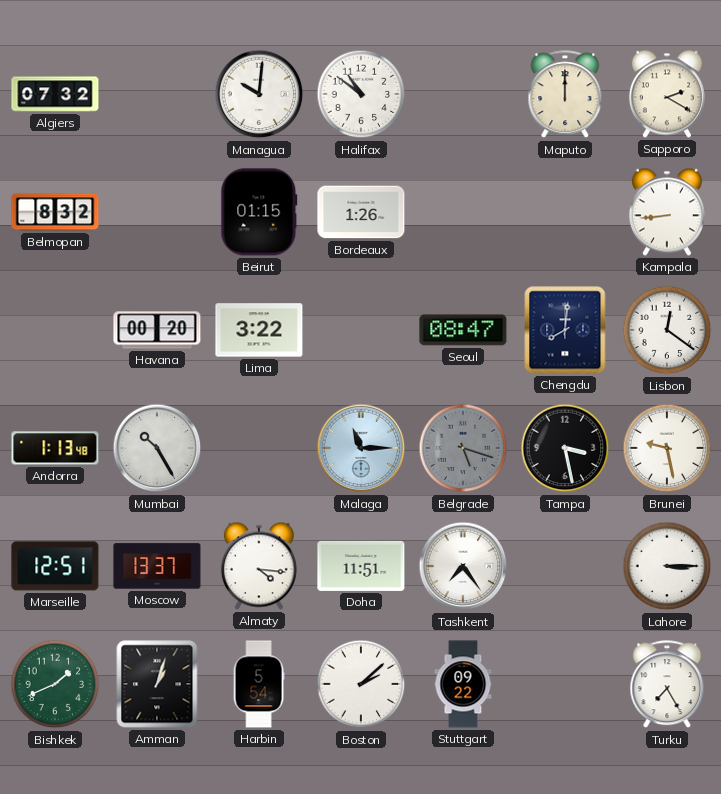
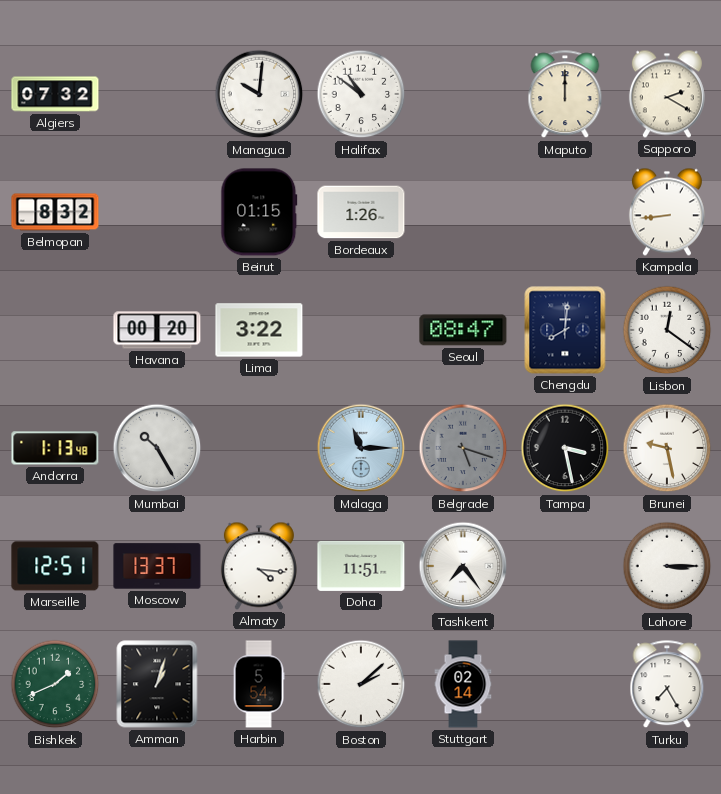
Stuttgart: 09:22 -> 02:14
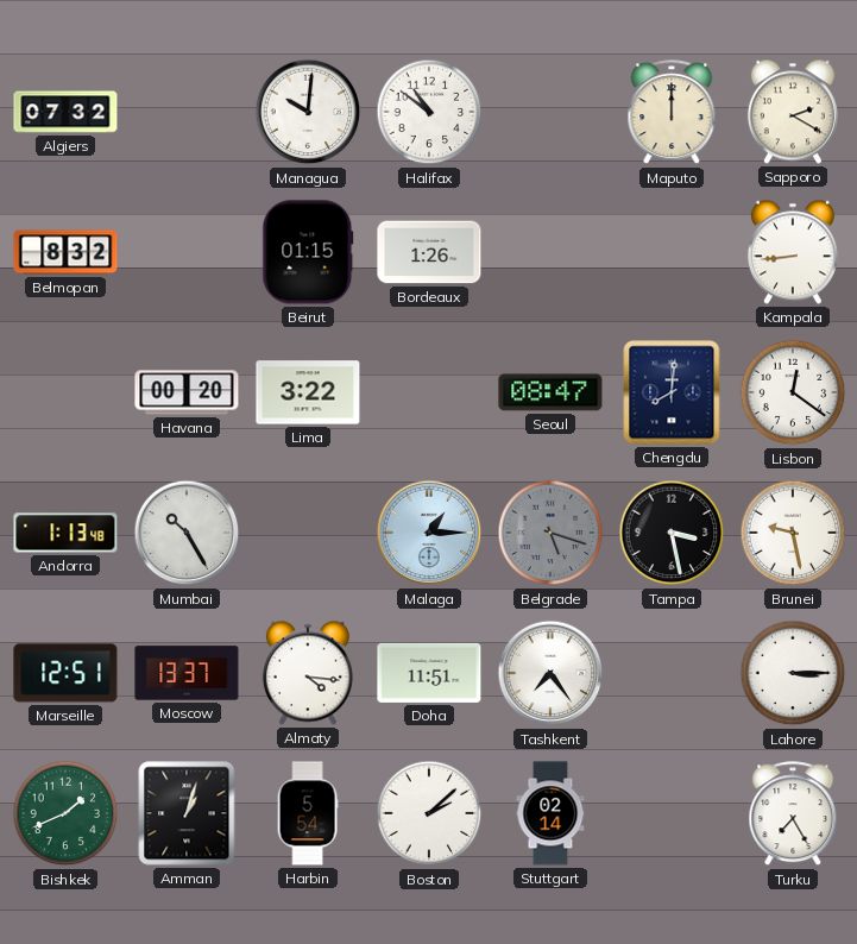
Malaga: 11:15 -> 1:15
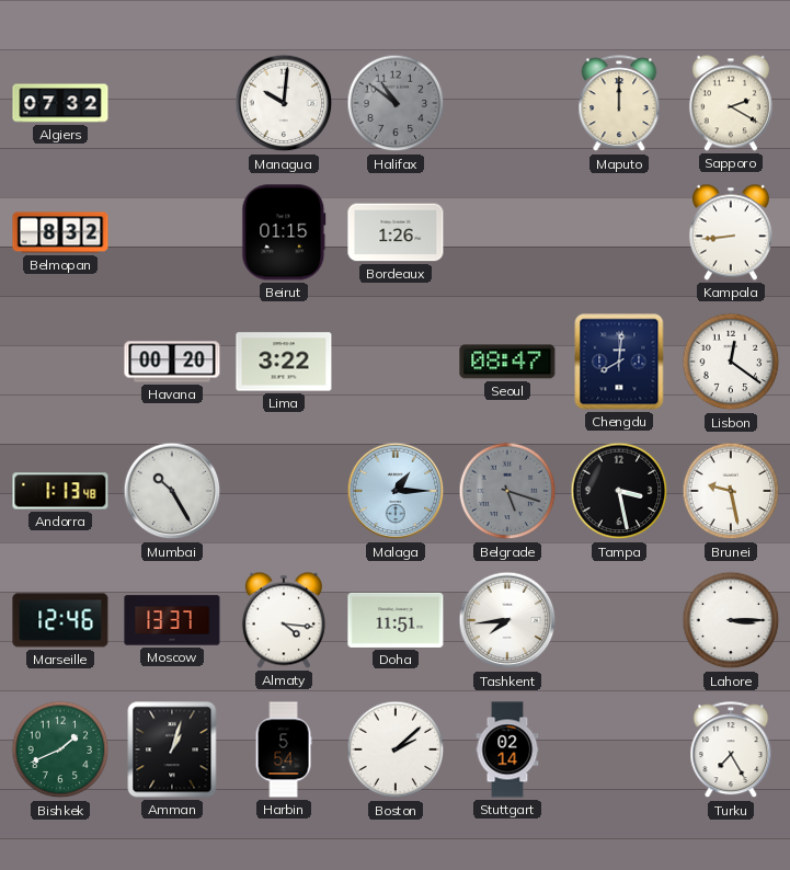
Halifax dial: white -> grey
Marseille: 12:51 -> 12:46
Tashkent: 7:24 -> 7:44
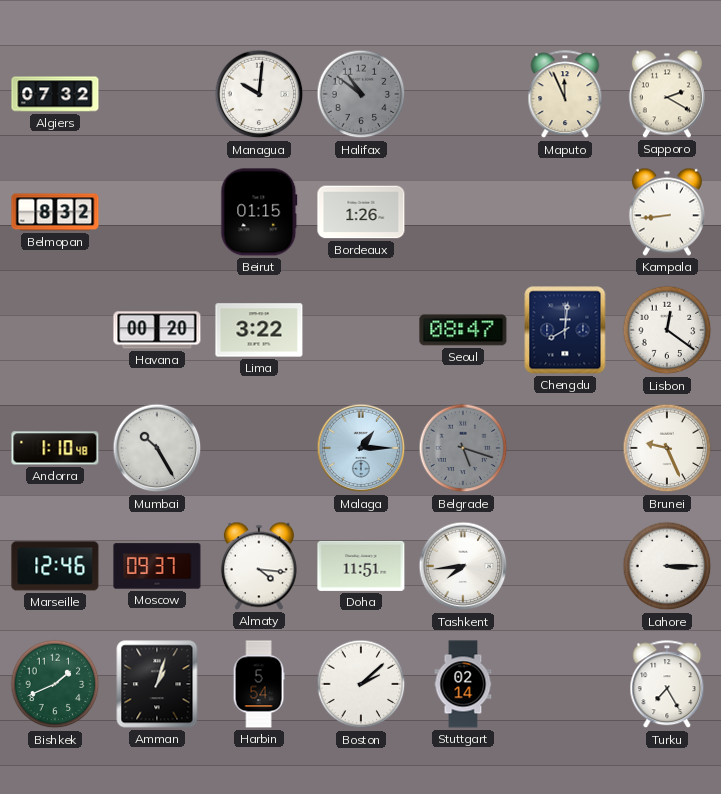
Maputo: 12:00 -> 11:56
Andorra: 1:13 -> 1:10
Tampa: 3:28 -> none
Brunei: 9:28 -> 9:26
Moscow: 13:37 -> 09:37
